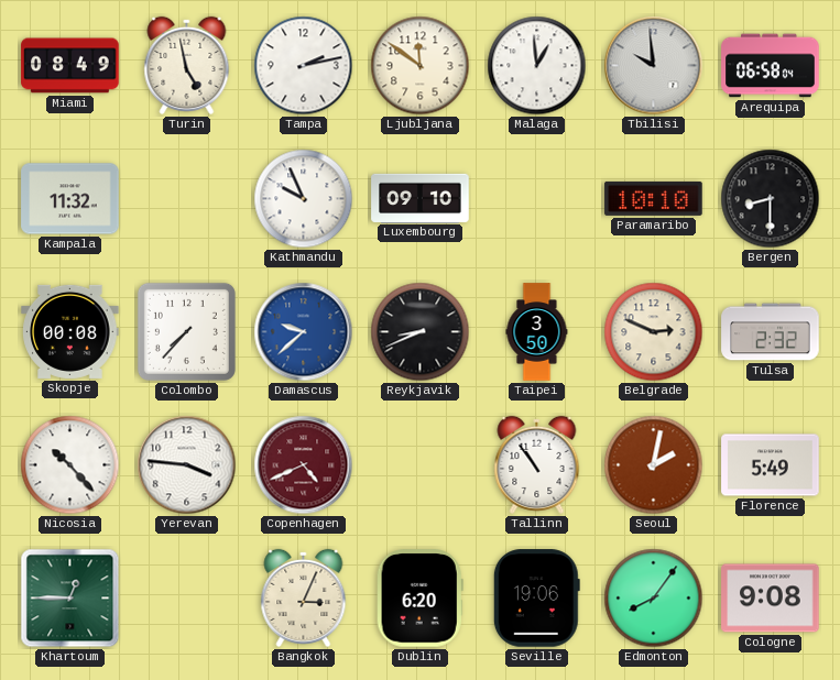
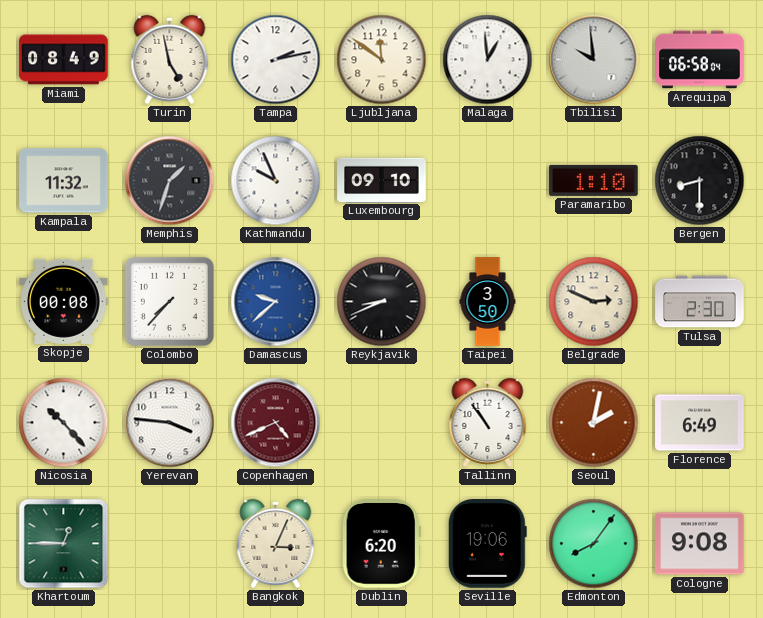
Memphis: none -> 1:33
Paramaribo: 10:10 -> 1:10
Tulsa: 2:32 -> 2:30
Florence: 5:49 -> 6:49
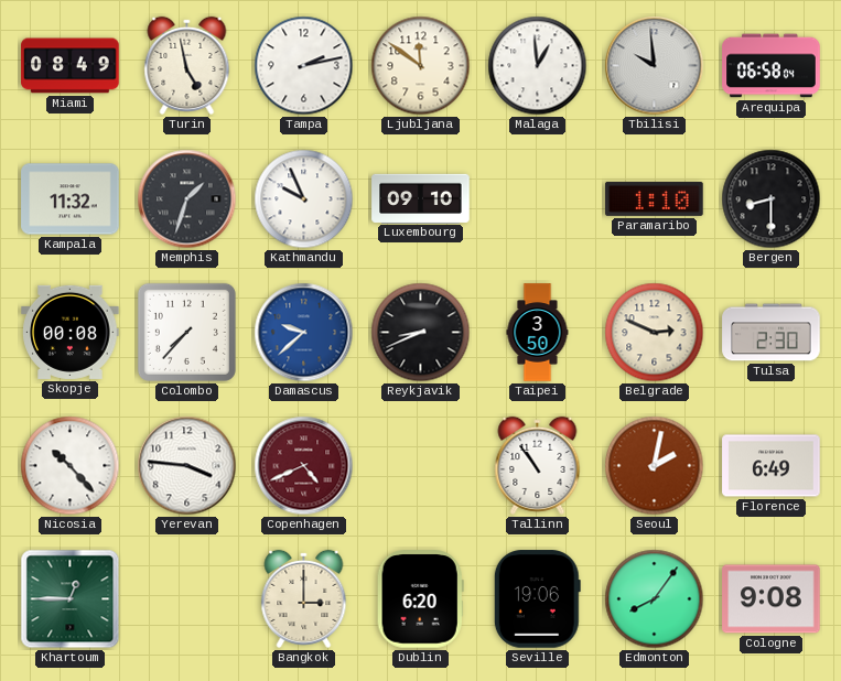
Bangkok: 3:04 -> 3:00
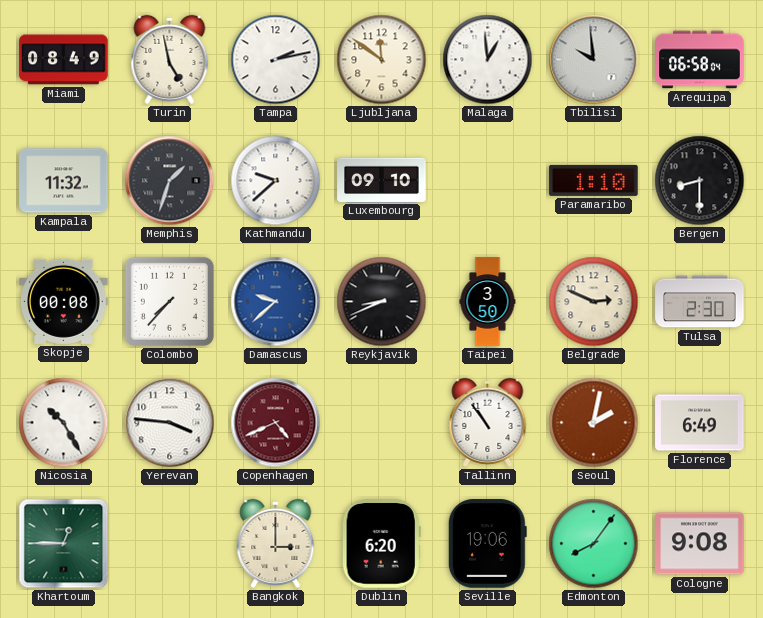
Kathmandu: 9:56 -> 9:38
Nicosia: 10:23 -> 10:25
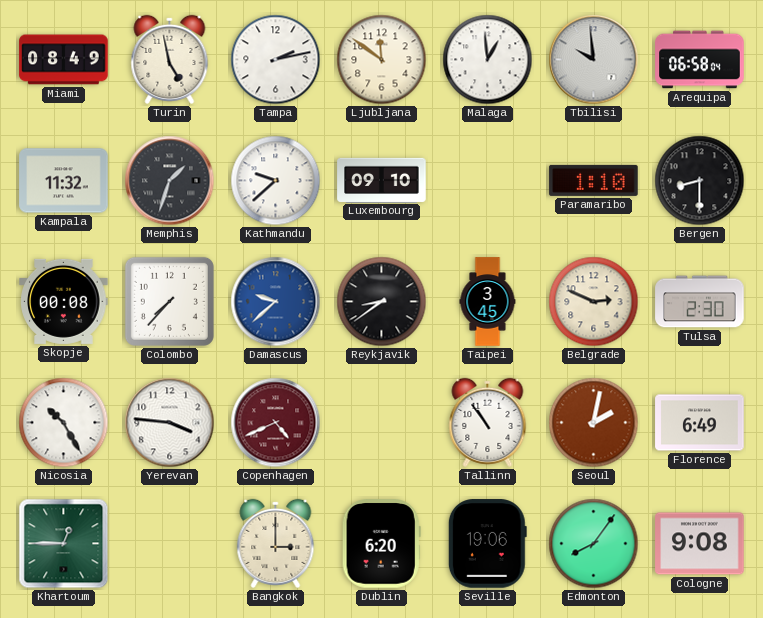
Reykjavik: 8:41 -> 8:39
Taipei: 3:50 -> 3:45
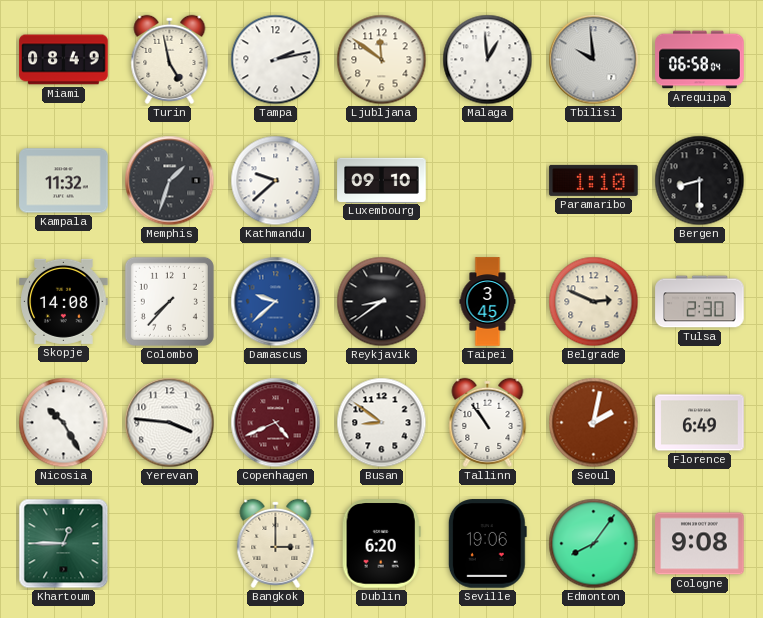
Skopje: 00:08 -> 14:08
Busan: none -> 8:51
